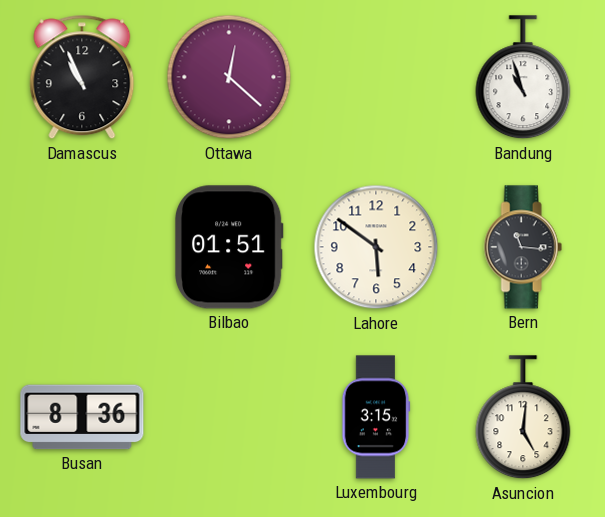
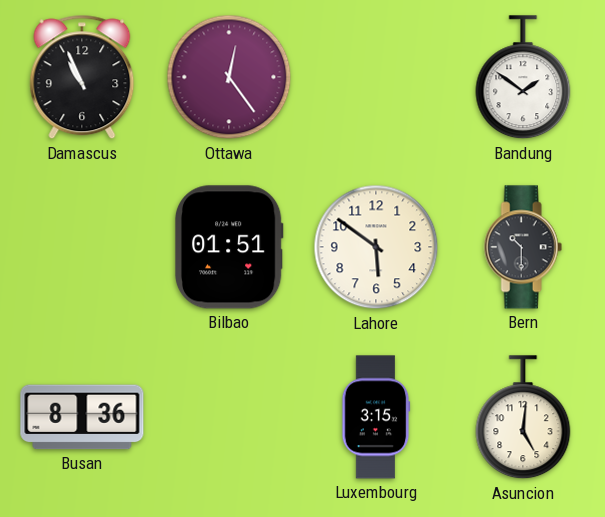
Ottawa: 12:22 -> 12:24
Bandung: 10:57 -> 1:51
Bern: 11:16 -> 10:30
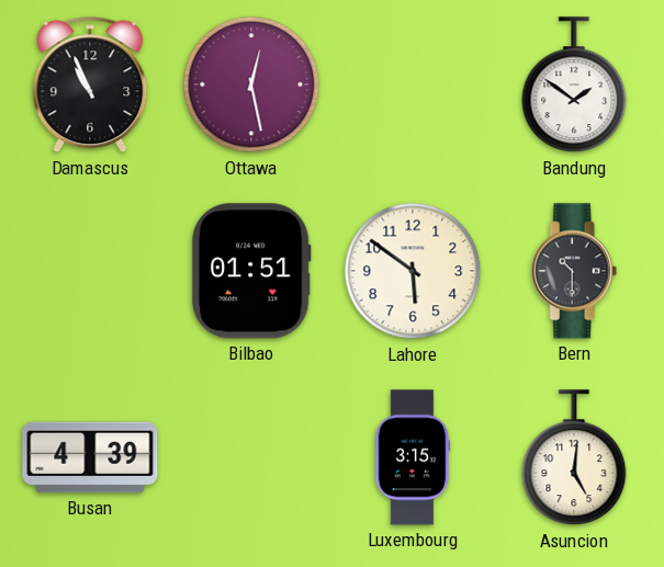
Ottawa: 12:24 -> 12:28
Busan: 8:36 -> 4:39
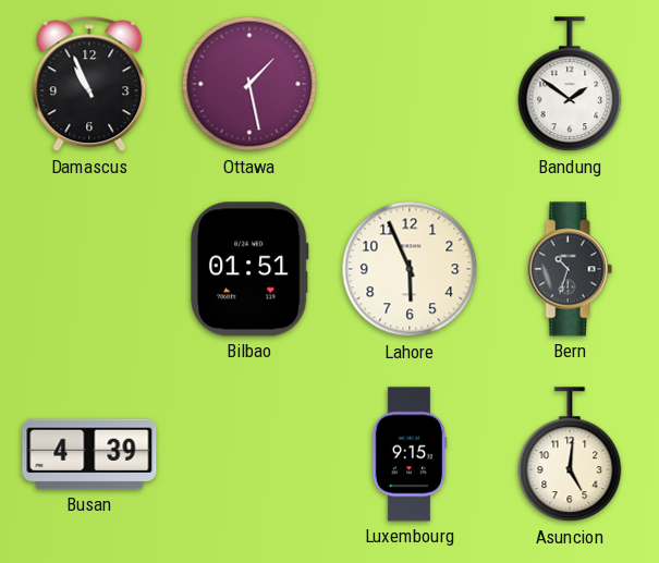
Ottawa: 12:28 -> 1:28
Lahore: 5:51 -> 5:56
Bern: 10:30 -> 10:33
Luxembourg: 3:15 -> 9:15
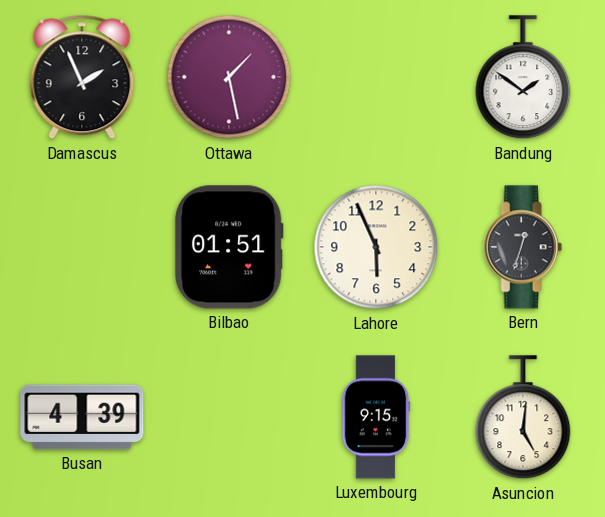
Damascus: 10:56 -> 1:56
Bern: 10:33 -> 12:33
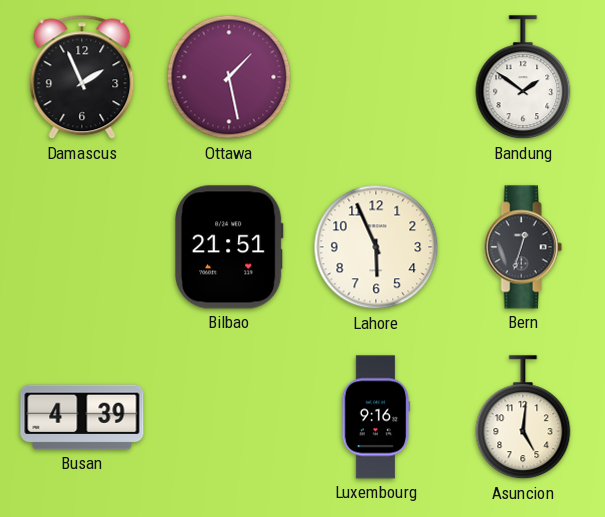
Bilbao: 01:51 -> 21:51
Luxembourg: 9:15 -> 9:16
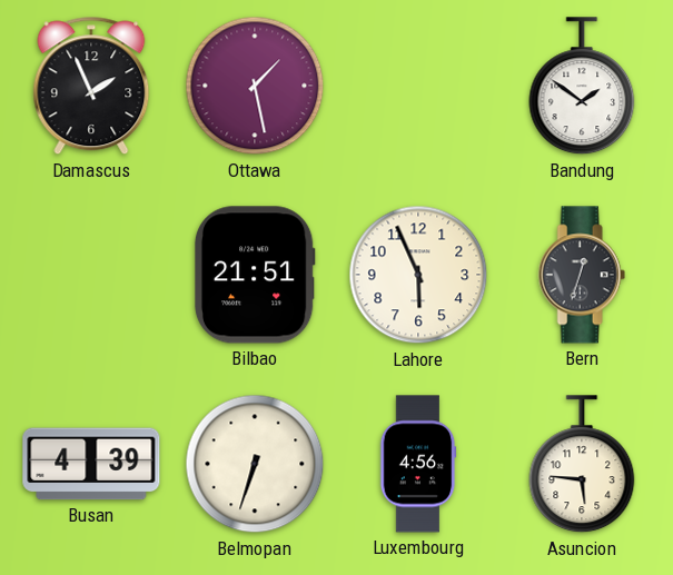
Belmopan: none -> 6:33
Luxembourg: 9:16 -> 4:56
Asuncion: 5:01 -> 5:46
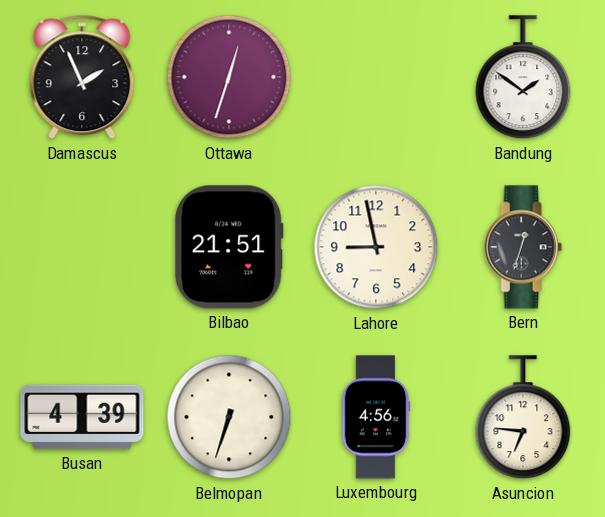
Ottawa: 1:28 -> 12:33
Lahore: 5:56 -> 8:58
Asuncion: 5:46 -> 6:46
